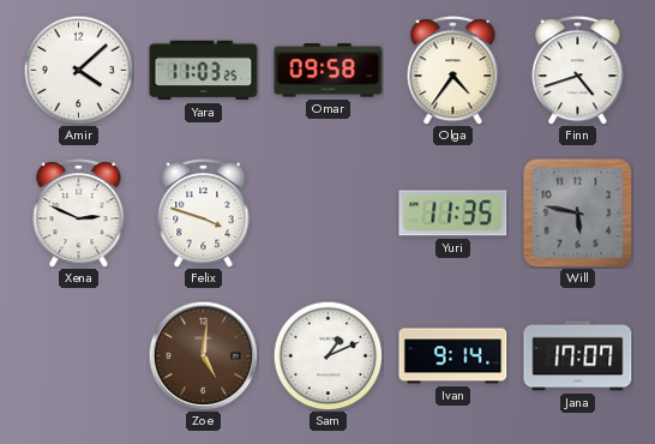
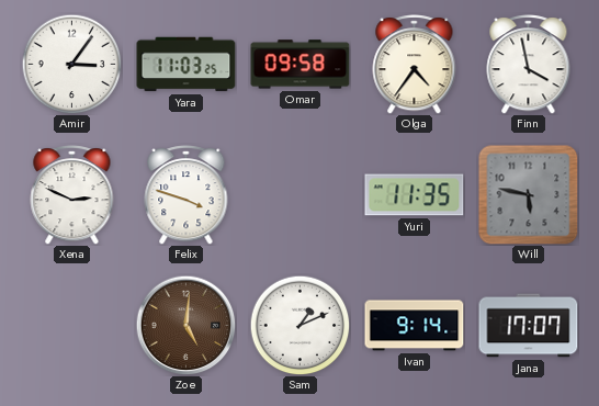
Amir: 4:08 -> 3:06
Finn: 4:42 -> 3:58
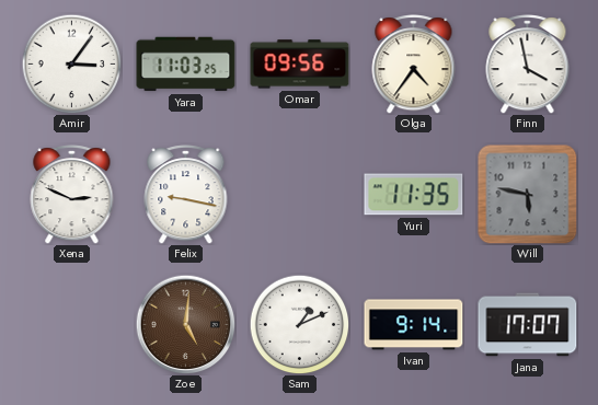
Omar: 09:58 -> 09:56
Felix: 3:48 -> 9:17
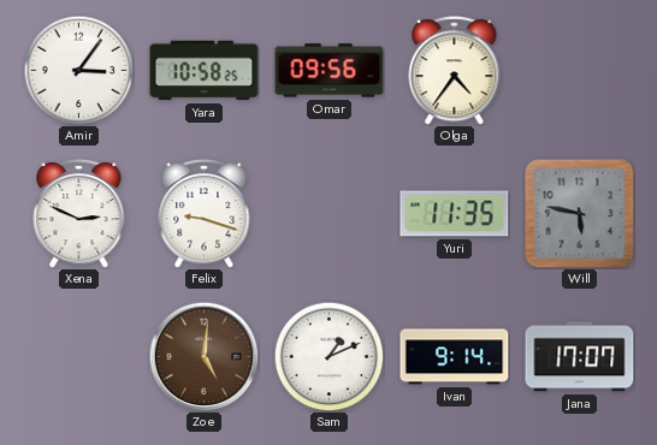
Yara: 11:03 -> 10:58
Finn: 3:58 -> none
Felix: 9:17 -> 9:18
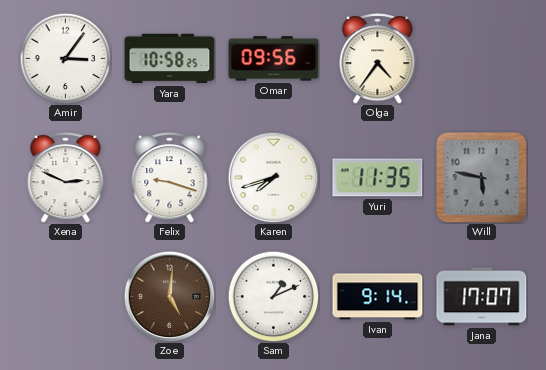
Karen: none -> 7:42
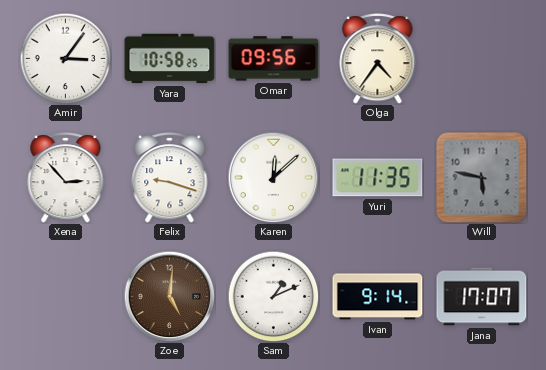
Xena: 2:49 -> 2:53
Karen: 7:42 -> 12:08
